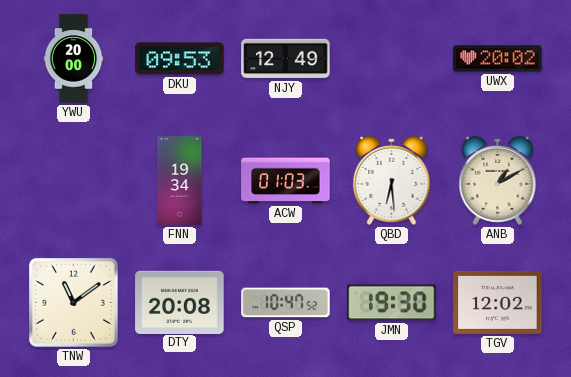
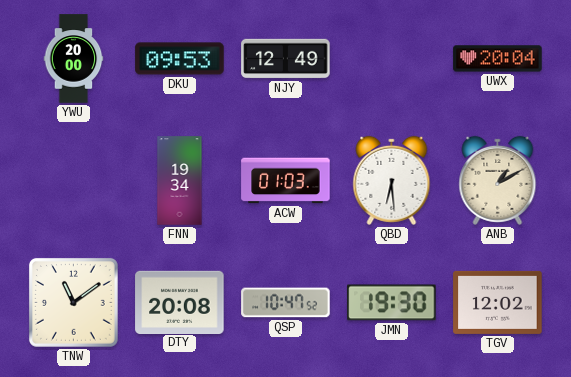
UWX: 20:02 -> 20:04
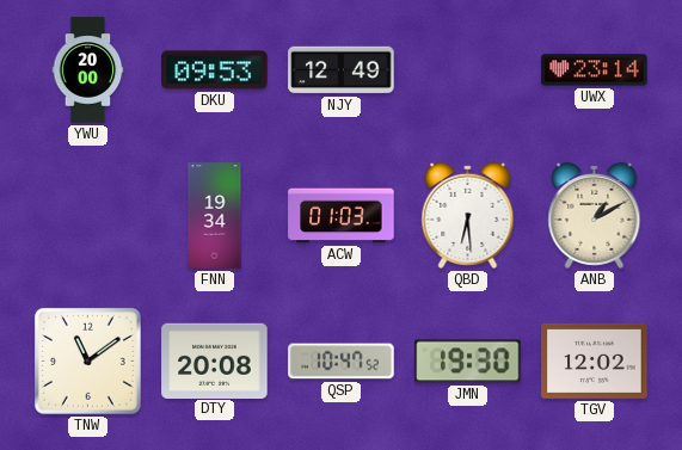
UWX: 20:04 -> 23:14
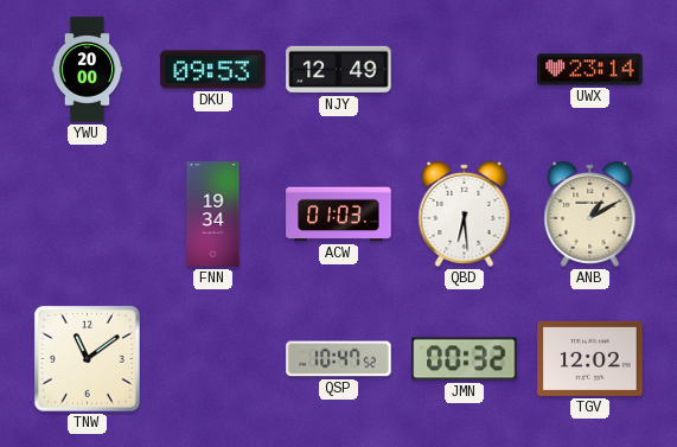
DTY: 20:08 -> none
JMN: 19:30 -> 00:32
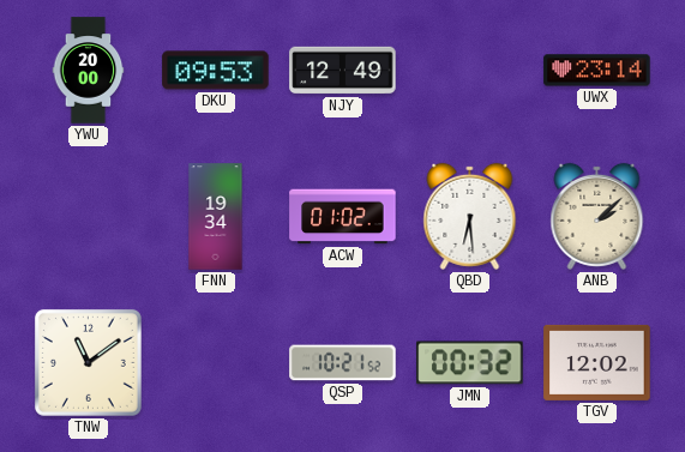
ACW: 01:03 -> 01:02
ANB: 1:10 -> 2:08
QSP: 10:47 -> 10:21
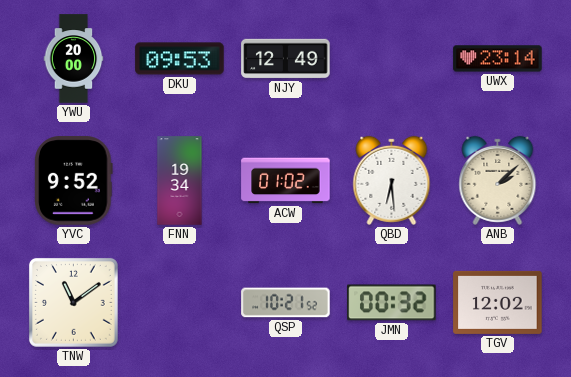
YVC: none -> 9:52
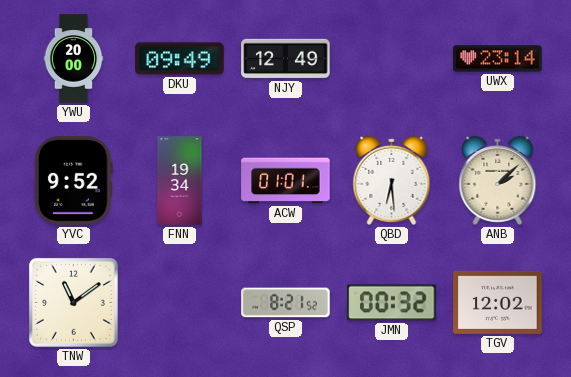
DKU: 09:53 -> 09:49
ACW: 01:02 -> 01:01
QSP: 10:21 -> 8:21
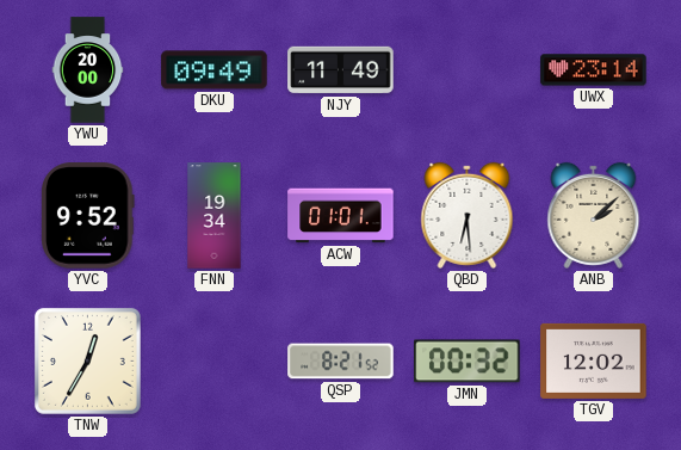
NJY: 12:49 -> 11:49
TNW: 11:09 -> 12:35
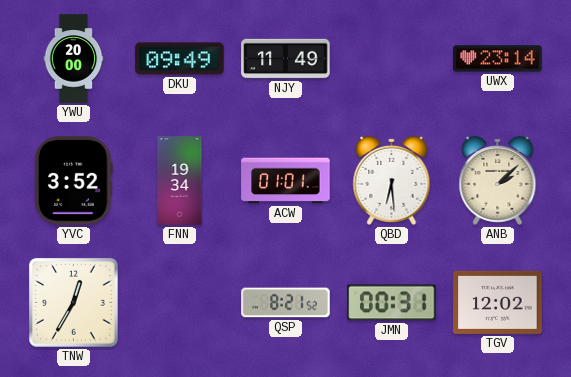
YVC: 9:52 -> 3:52
JMN: 00:32 -> 00:31
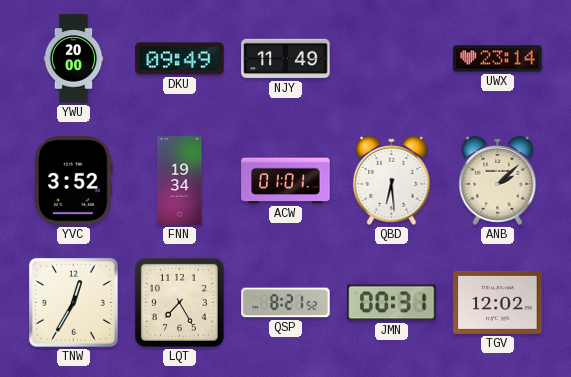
LQT: none -> 7:25
